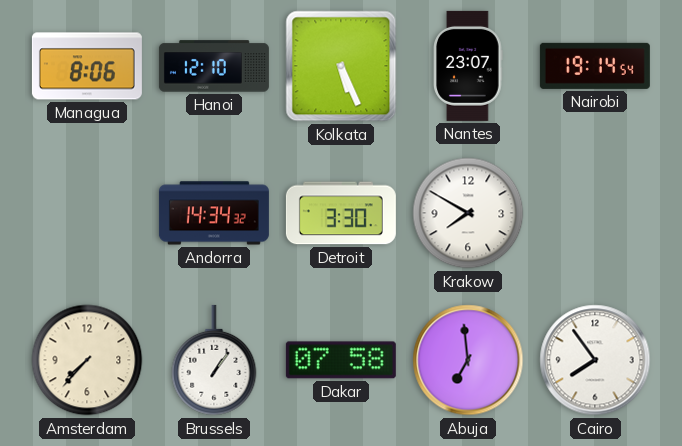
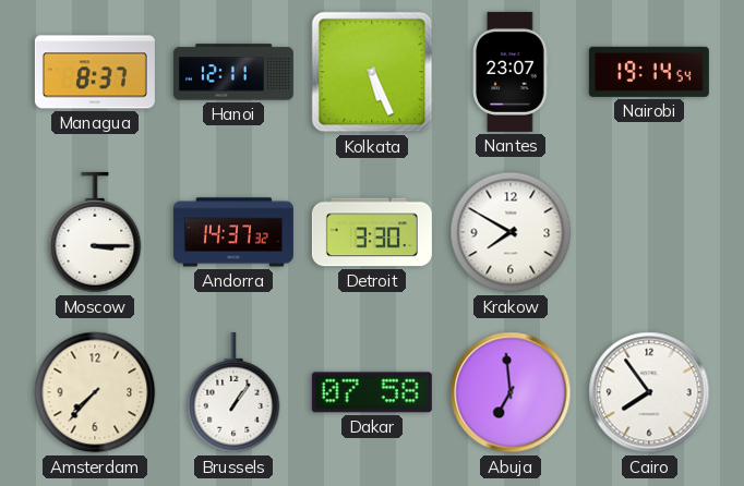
Managua: 8:06 -> 8:37
Hanoi: 12:10 -> 12:11
Moscow: none -> 3:15
Andorra: 14:34 -> 14:37
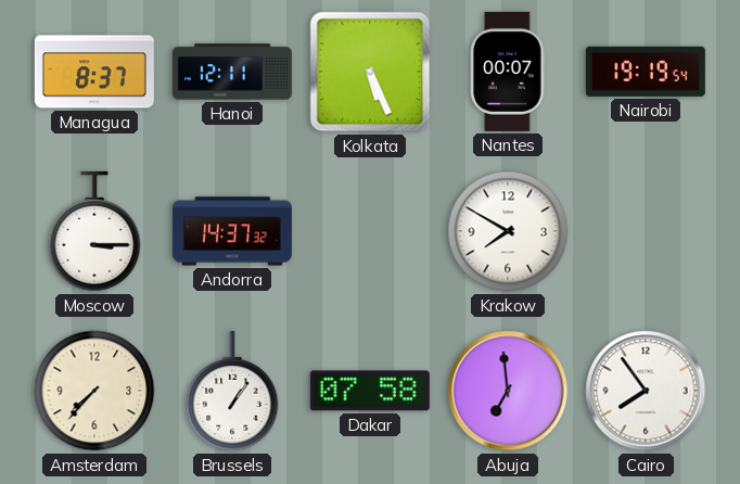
Nantes: 23:07 -> 00:07
Nairobi: 19:14 -> 19:19
Detroit: 3:30 -> none
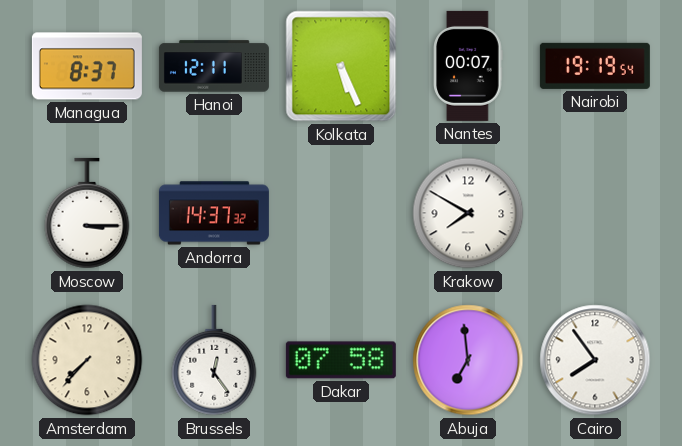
Brussels: 1:06 -> 12:24
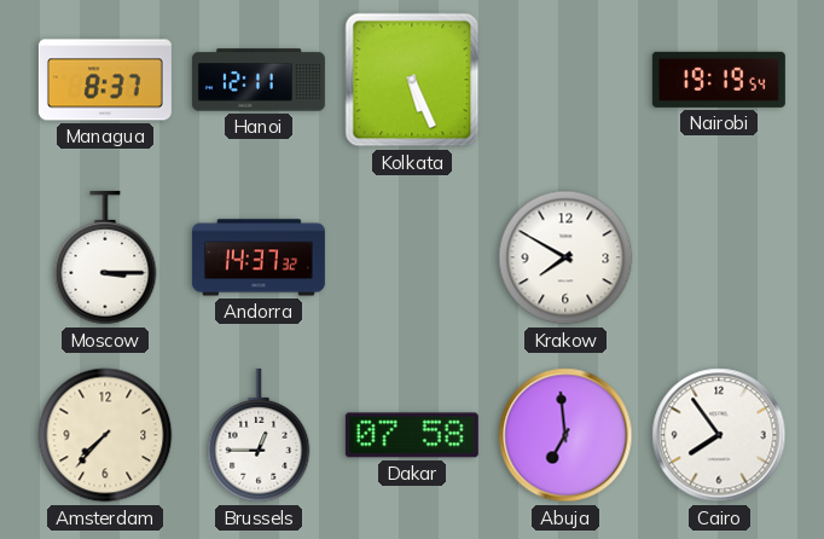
Nantes: 00:07 -> none
Brussels: 12:24 -> 12:45
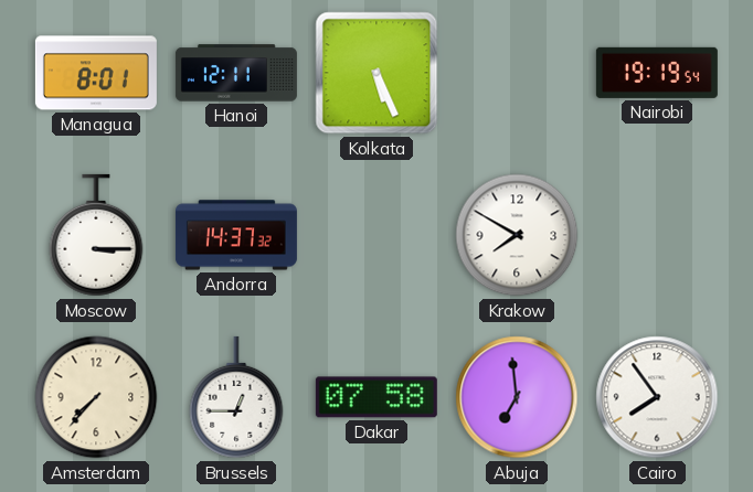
Managua: 8:37 -> 8:01
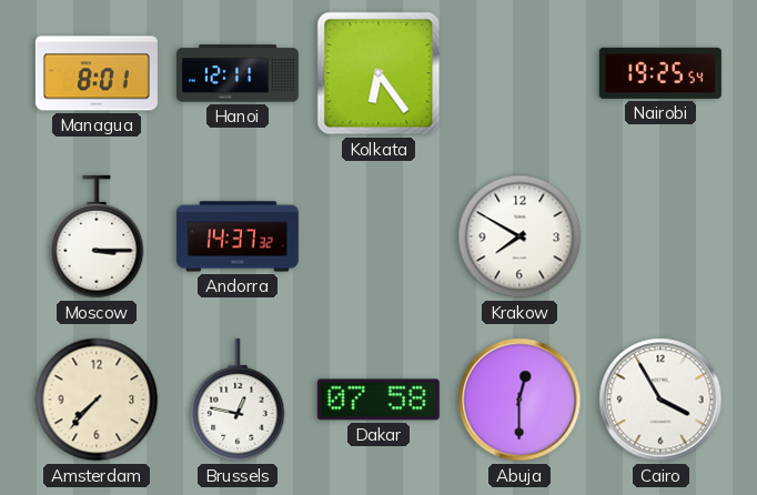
Kolkata: 5:26 -> 6:24
Nairobi: 19:19 -> 19:25
Brussels: 12:45 -> 12:47
Abuja: 6:59 -> 12:30
Cairo: 7:54 -> 3:55
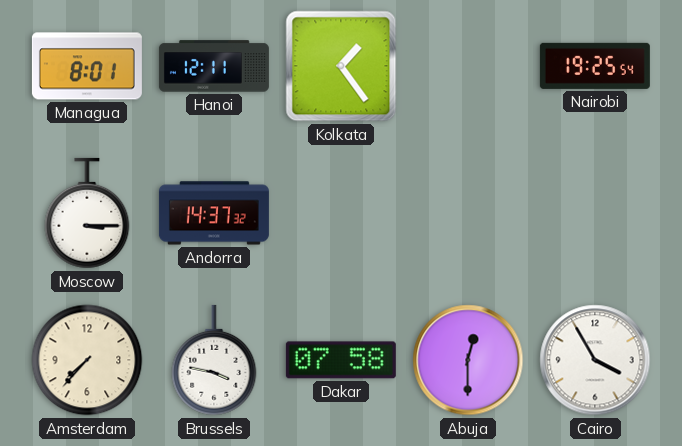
Kolkata: 6:24 -> 1:24
Krakow: 7:50 -> none
Brussels: 12:47 -> 3:47
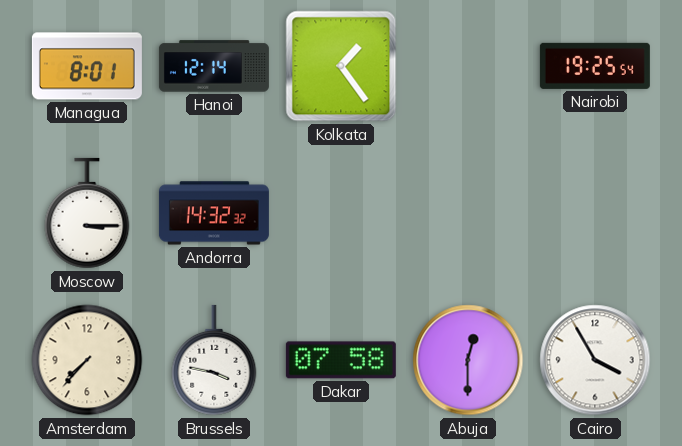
Hanoi: 12:11 -> 12:14
Andorra: 14:37 -> 14:32
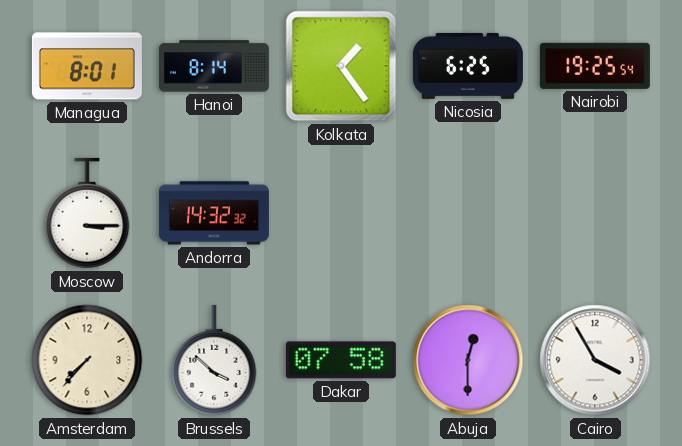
Hanoi: 12:14 -> 8:14
Nicosia: none -> 6:25
Brussels: 3:47 -> 3:52
